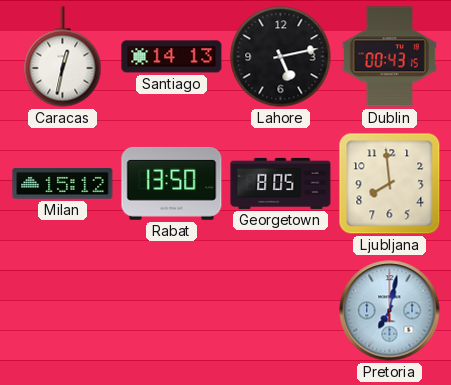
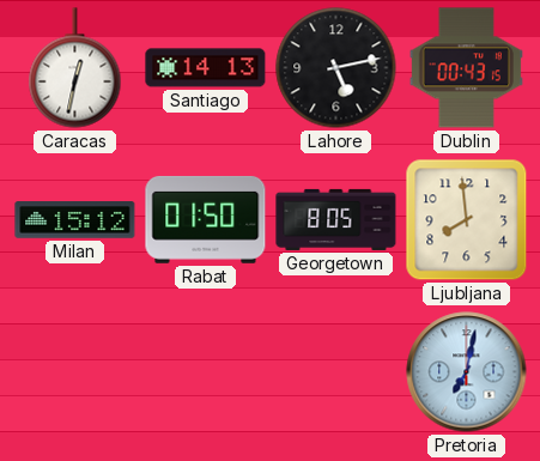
Rabat: 13:50 -> 01:50
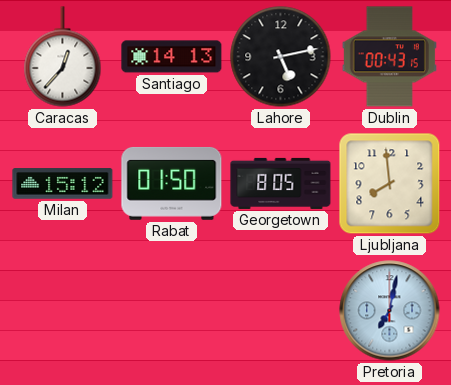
Caracas: 12:32 -> 12:37
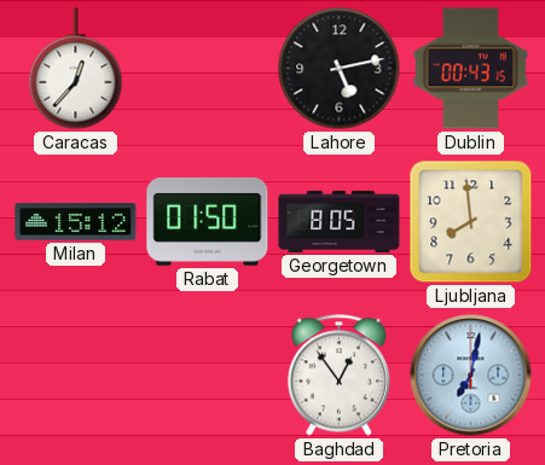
Santiago: 14:13 -> none
Baghdad: none -> 12:54
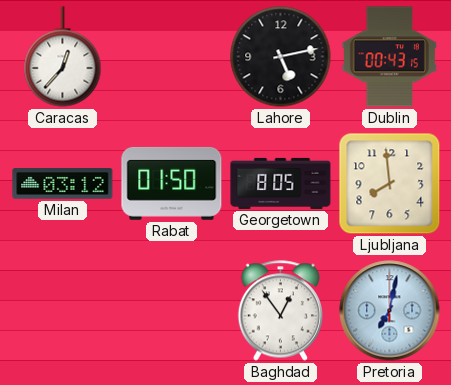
Milan: 15:12 -> 03:12
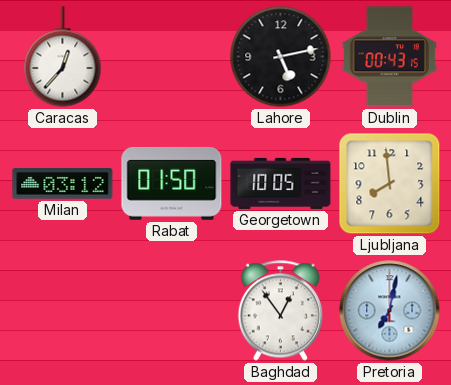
Georgetown: 8:05 -> 10:05
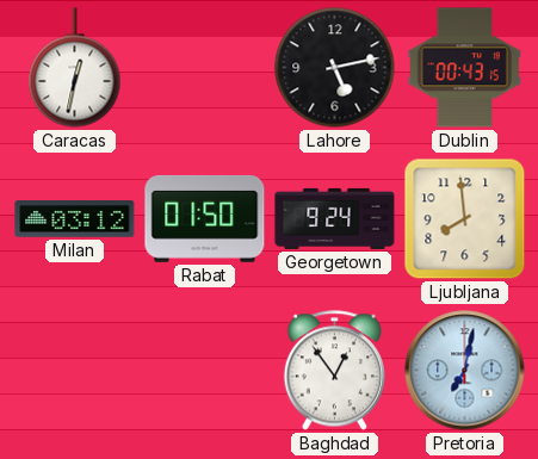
Caracas: 12:37 -> 12:32
Georgetown: 10:05 -> 9:24
